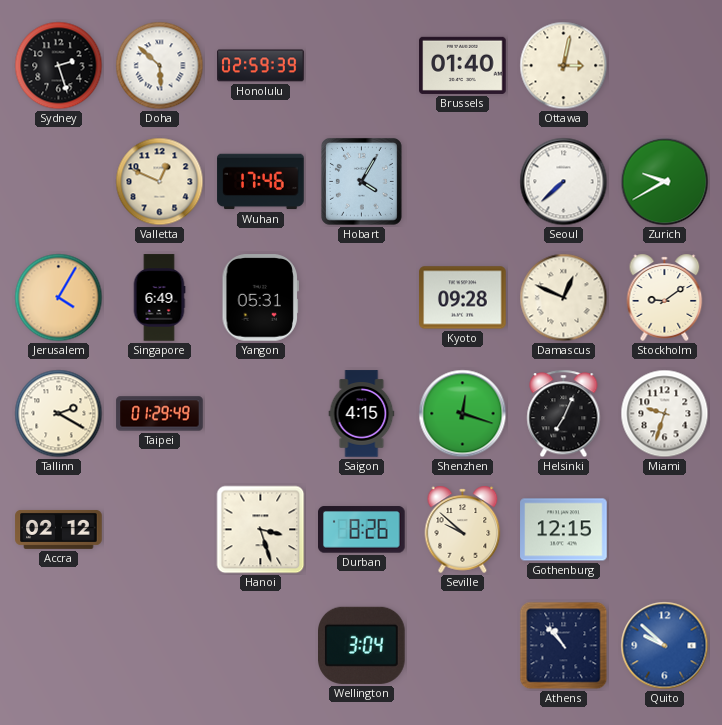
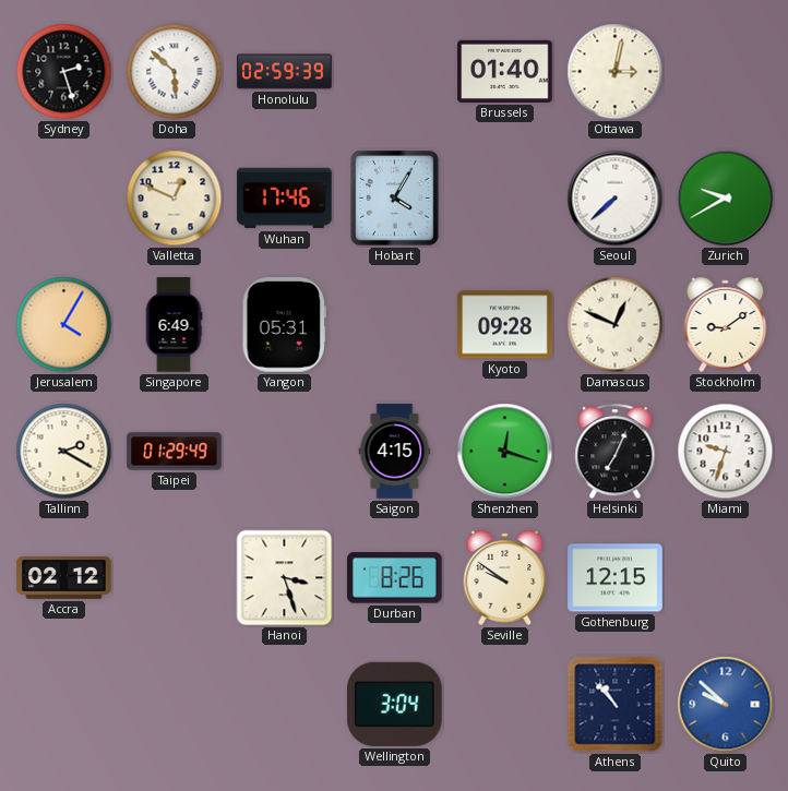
Seville: 9:52 -> 9:51
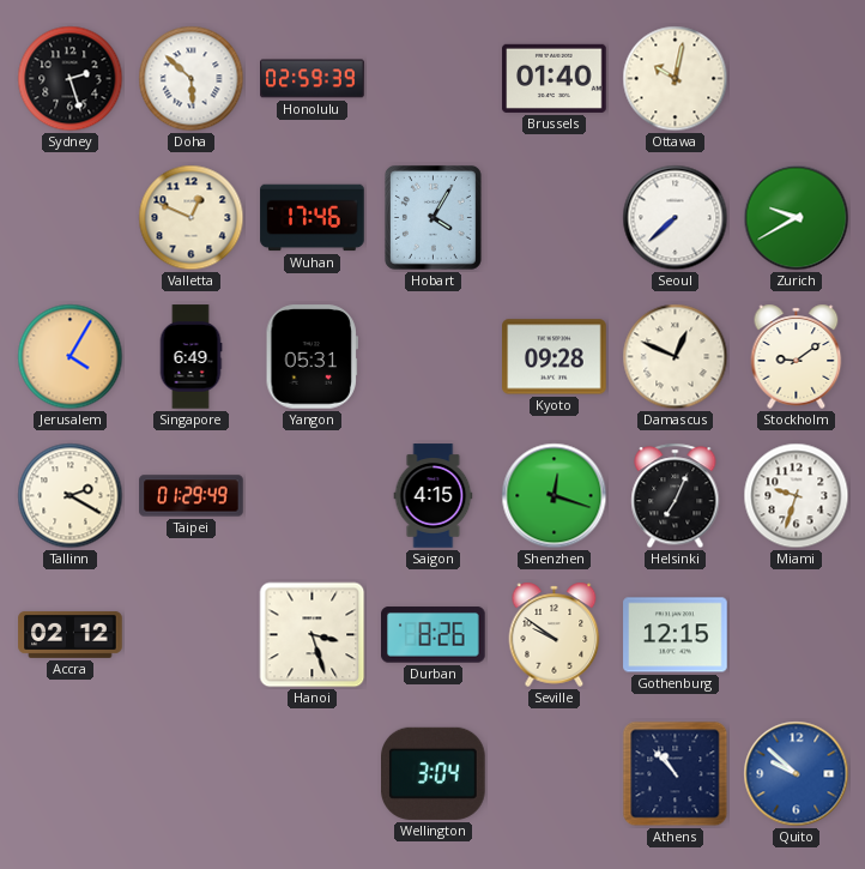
Ottawa: 3:02 -> 10:02
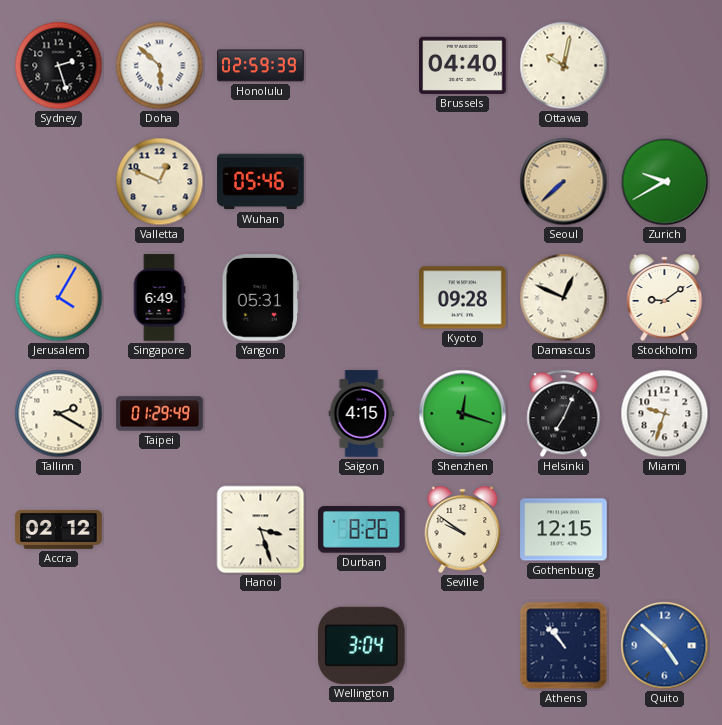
Brussels: 01:40 -> 04:40
Wuhan: 17:46 -> 05:46
Hobart: 4:05 -> none
Seoul dial: white -> champagne
Quito: 9:52 -> 4:52
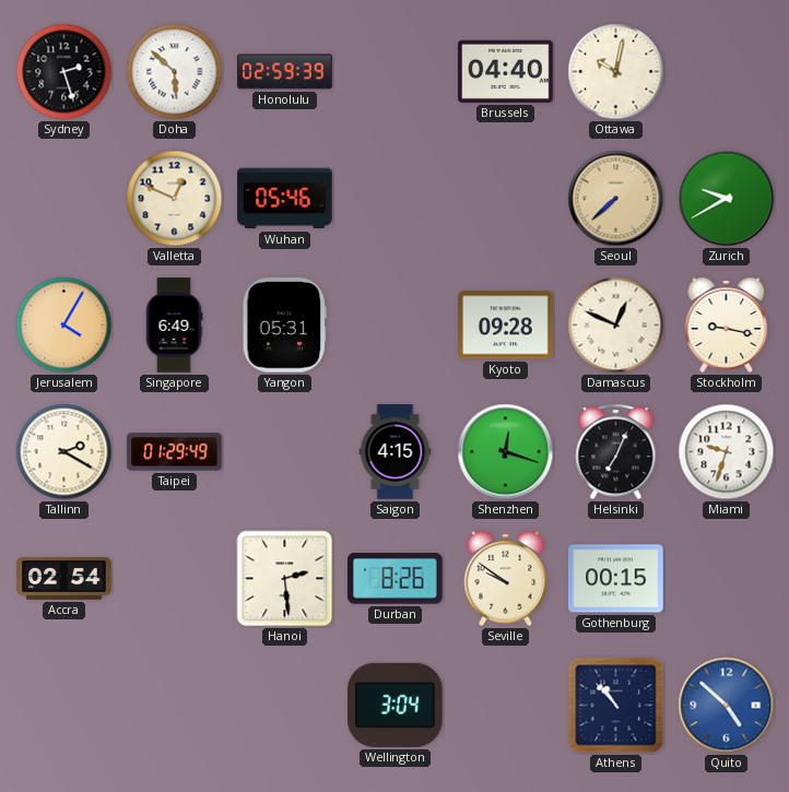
Stockholm: 9:09 -> 9:17
Accra: 02:12 -> 02:54
Hanoi: 3:27 -> 2:29
Gothenburg: 12:15 -> 00:15
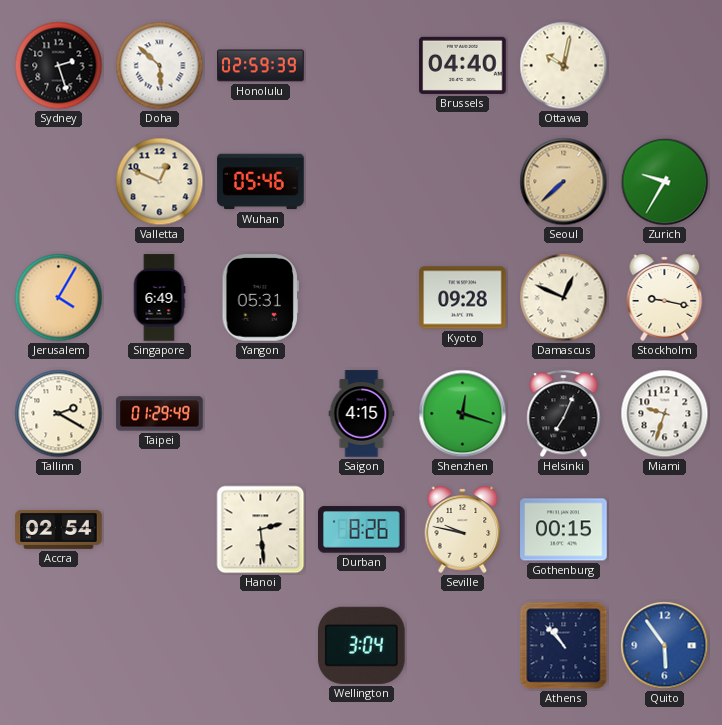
Zurich: 9:40 -> 9:35
Seville: 9:51 -> 9:47
Quito: 4:52 -> 5:54
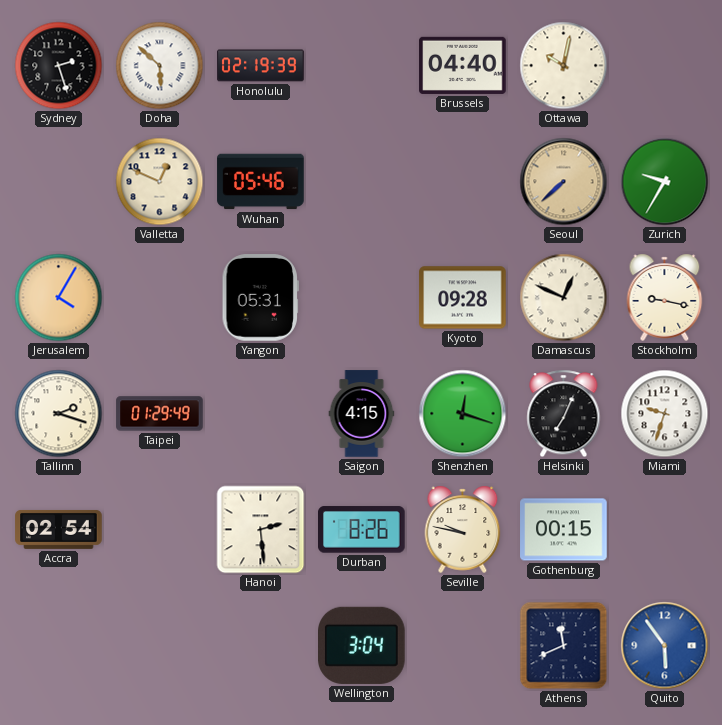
Honolulu: 02:59 -> 02:19
Singapore: 6:49 -> none
Tallinn: 2:20 -> 2:18
Athens: 10:53 -> 11:41
